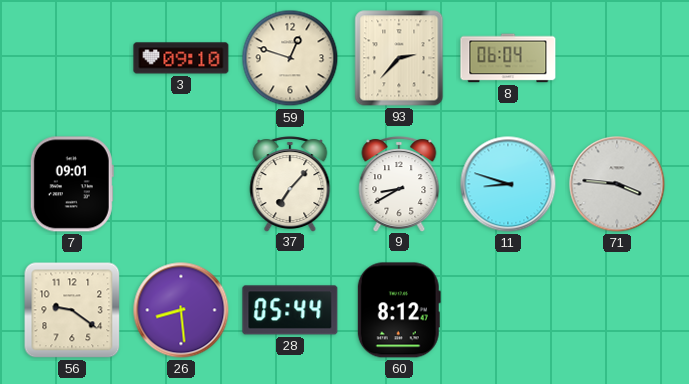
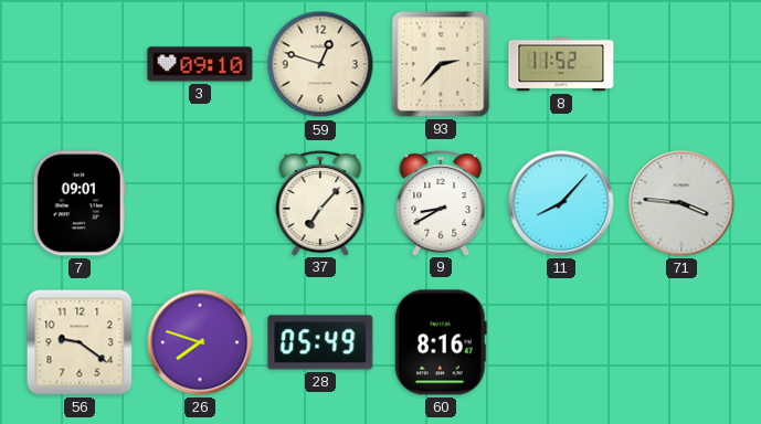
8: 06:04 -> 11:52
11: 8:48 -> 8:07
26: 8:29 -> 7:48
28: 05:44 -> 05:49
60: 8:12 -> 8:16
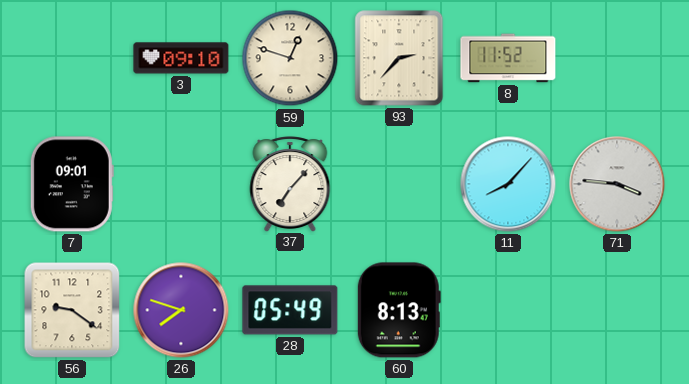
9: 8:40 -> none
60: 8:16 -> 8:13
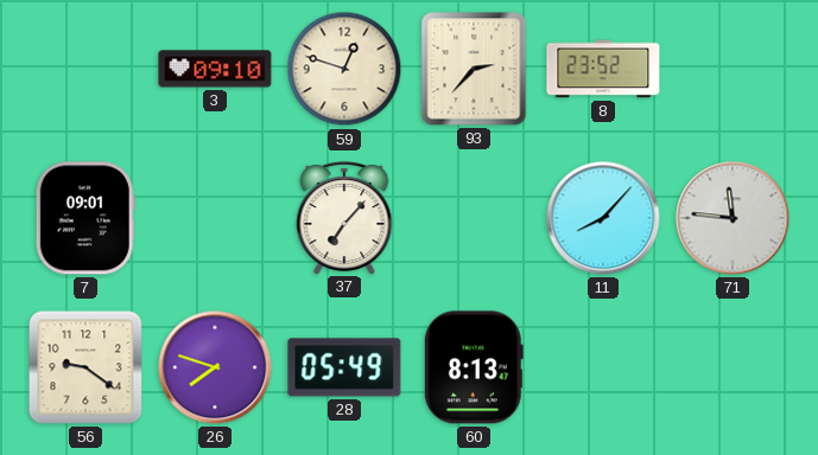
8: 11:52 -> 23:52
71: 3:46 -> 11:46
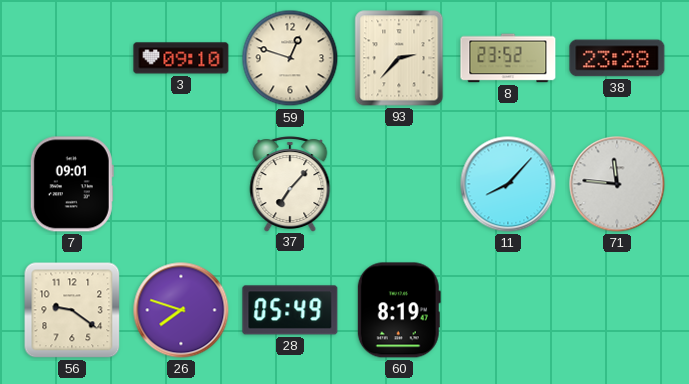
38: none -> 23:28
60: 8:13 -> 8:19
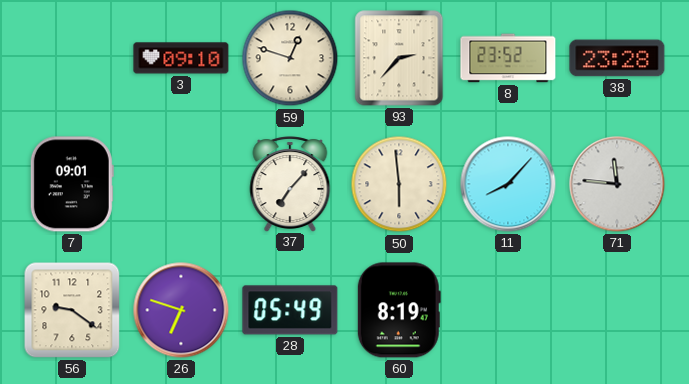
50: none -> 5:59
26: 7:48 -> 6:48
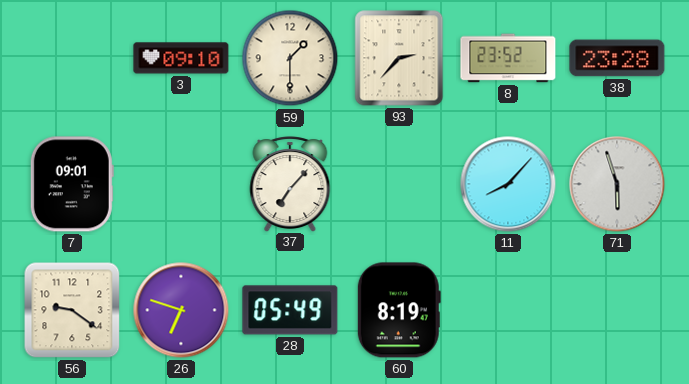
59: 12:48 -> 1:30
50: 5:59 -> none
71: 11:46 -> 5:57
